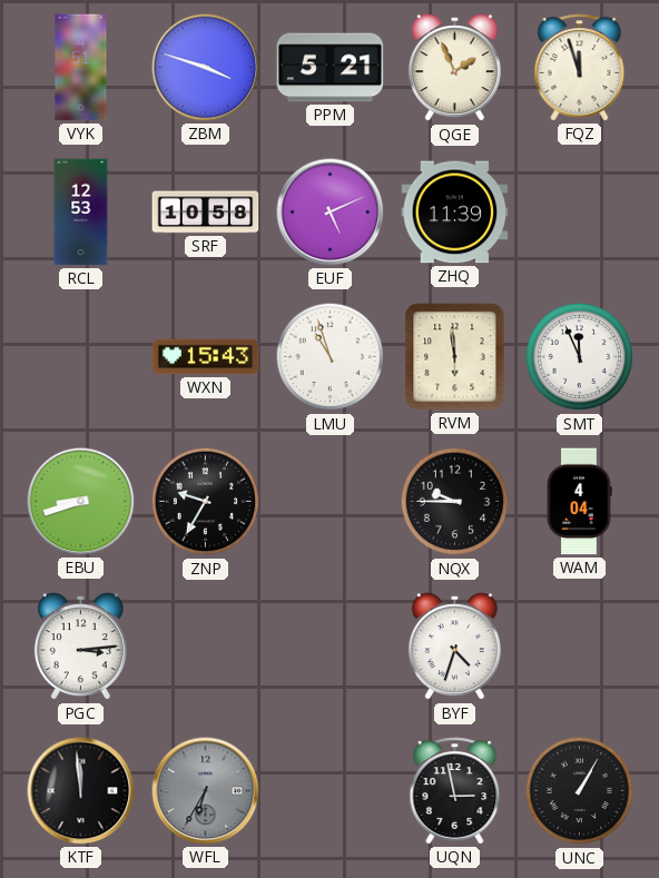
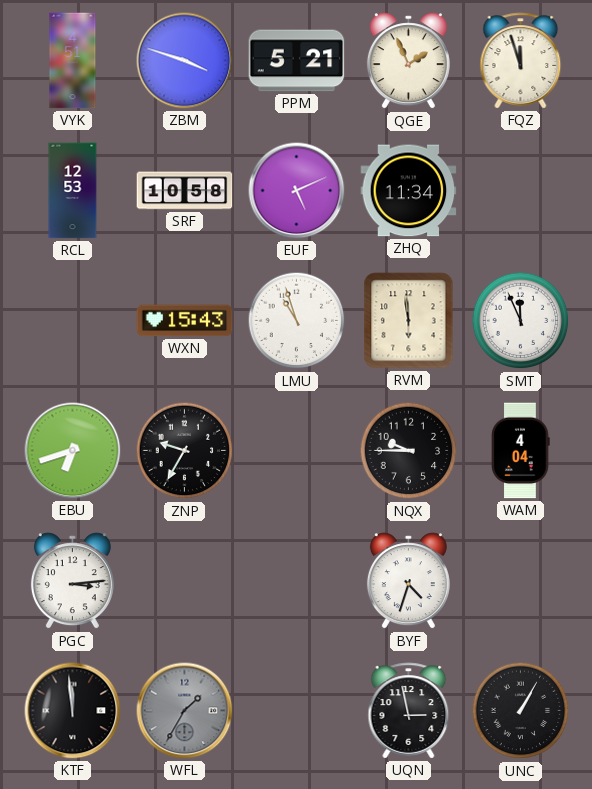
ZHQ: 11:39 -> 11:34
EBU: 8:42 -> 6:42
WFL: 6:35 -> 1:35
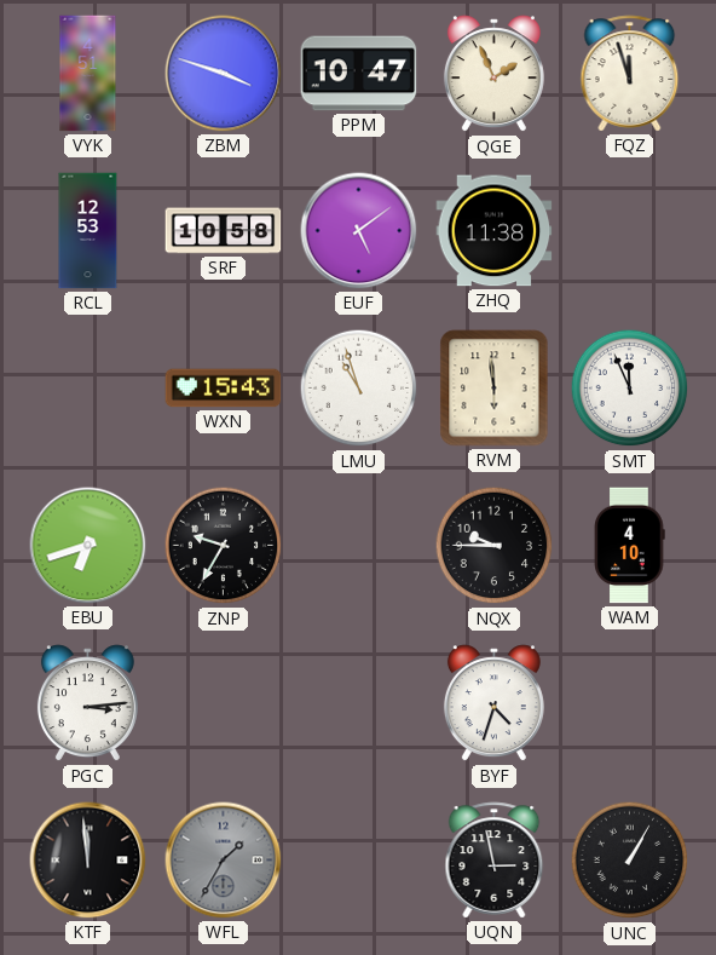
PPM: 5:21 -> 10:47
EUF: 5:11 -> 5:09
ZHQ: 11:34 -> 11:38
WAM: 4:04 -> 4:10
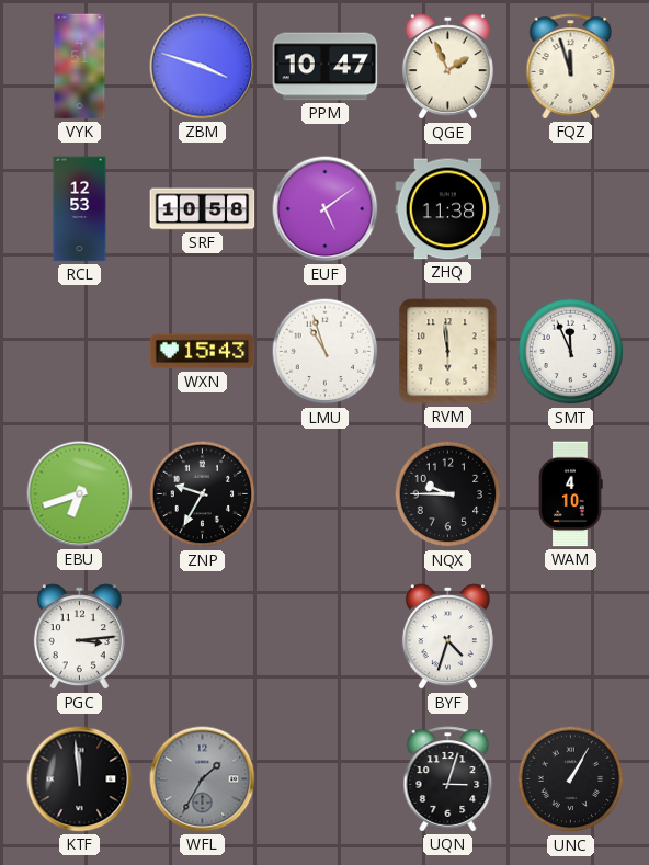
UQN: 2:58 -> 3:03
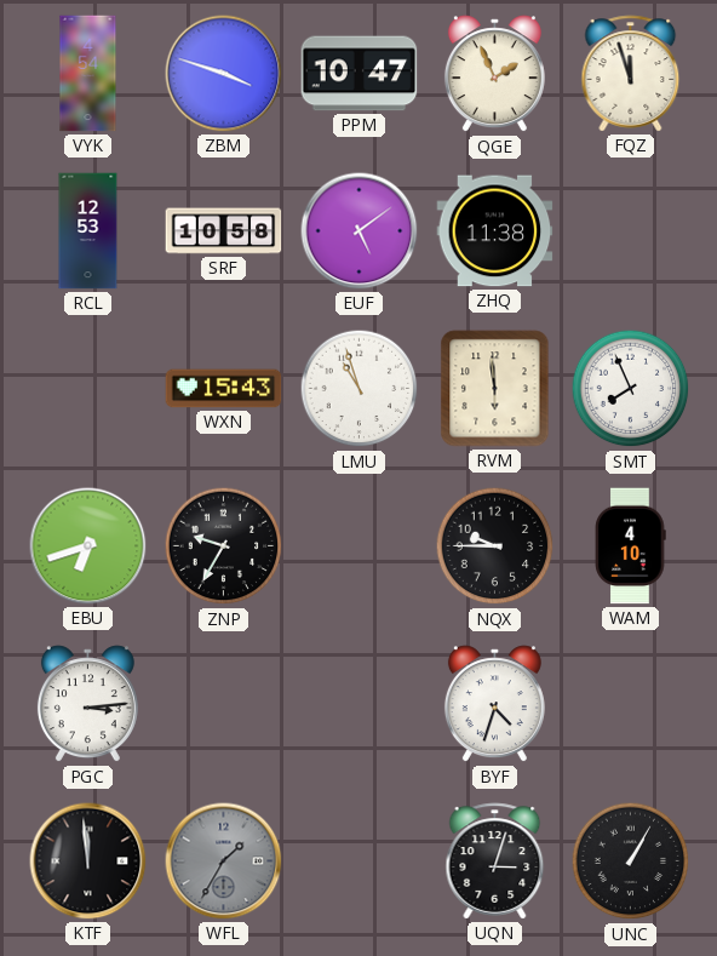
VYK: 4:51 -> 4:54
SMT: 11:56 -> 7:56
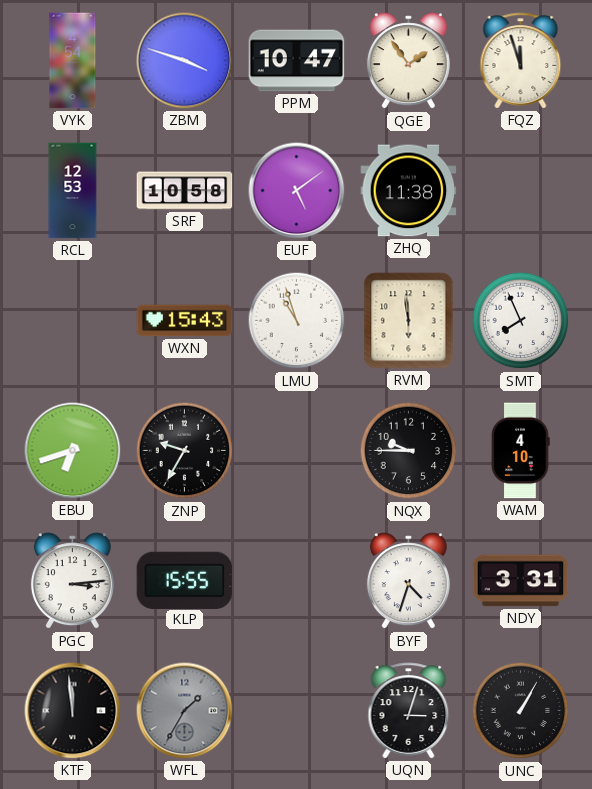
QGE: 1:56 -> 1:54
KLP: none -> 15:55
NDY: none -> 3:31
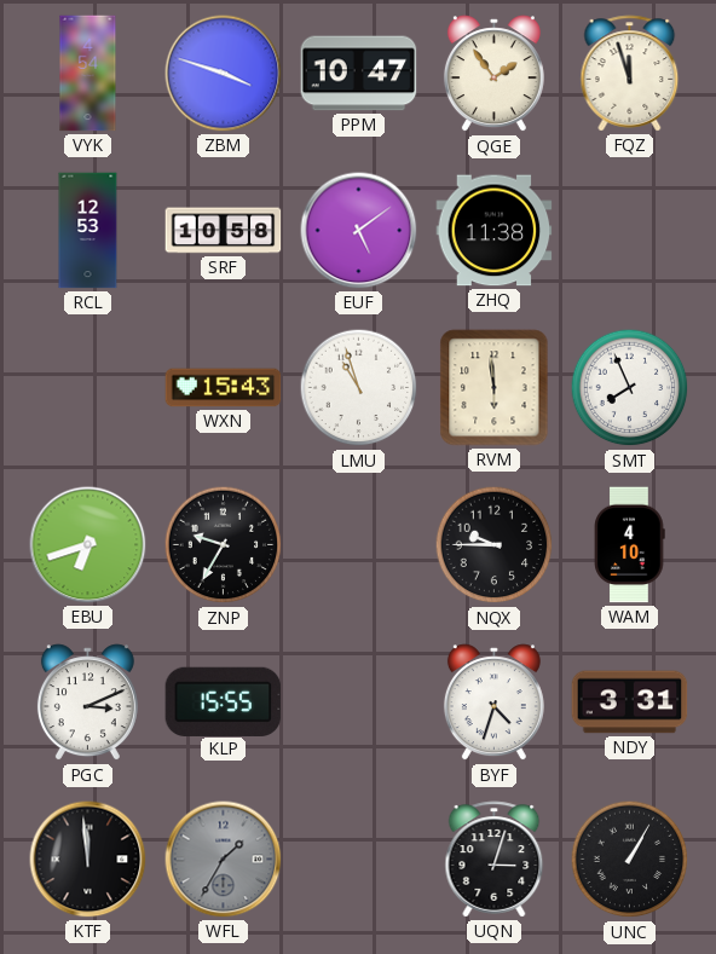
PGC: 3:14 -> 3:11
